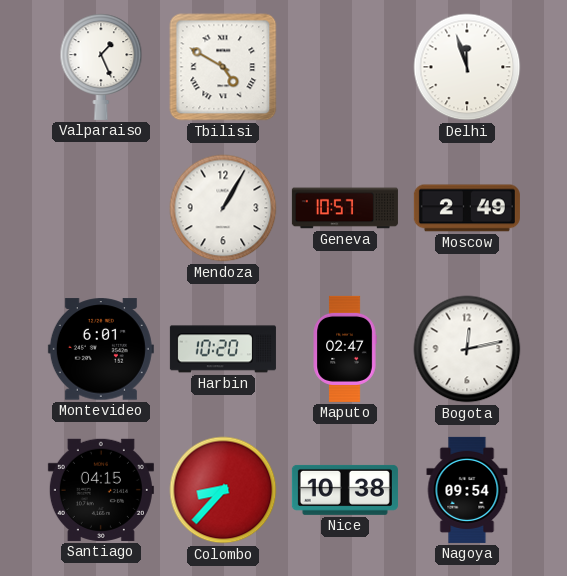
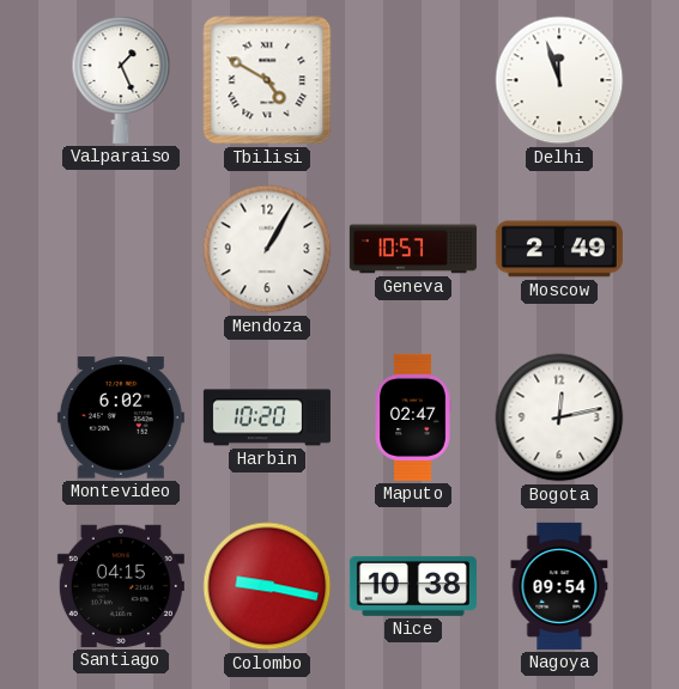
Montevideo: 6:01 -> 6:02
Colombo: 8:37 -> 9:17
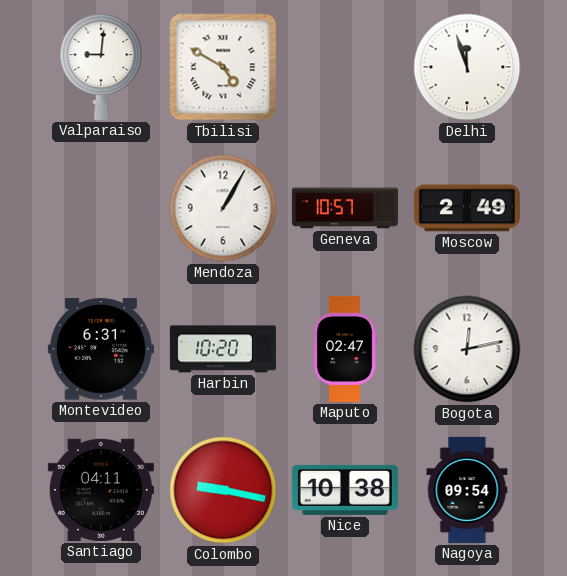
Valparaiso: 1:26 -> 9:01
Montevideo: 6:02 -> 6:31
Santiago: 04:15 -> 04:11
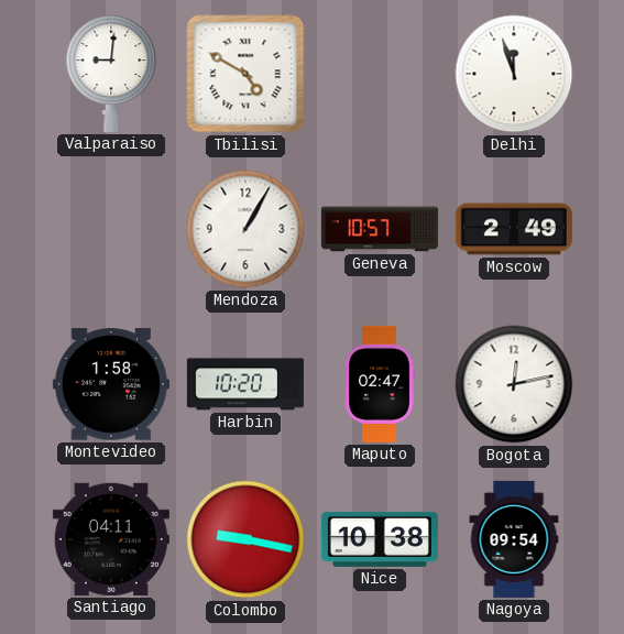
Montevideo: 6:31 -> 1:58
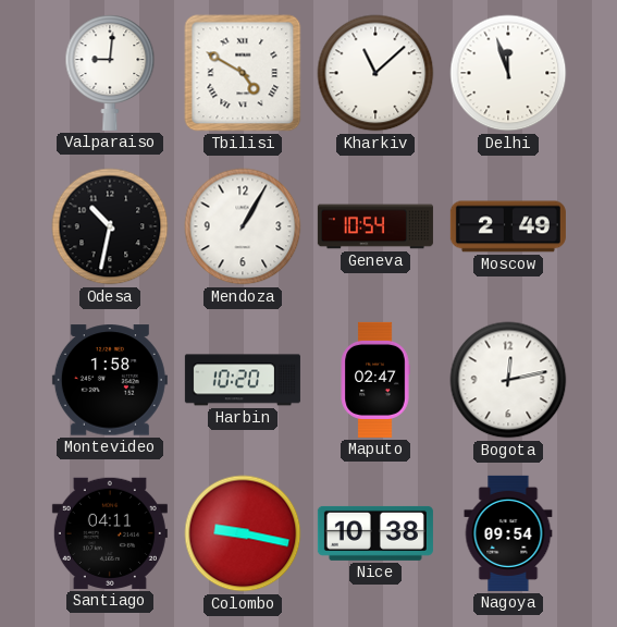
Kharkiv: none -> 11:08
Odesa: none -> 10:32
Geneva: 10:57 -> 10:54
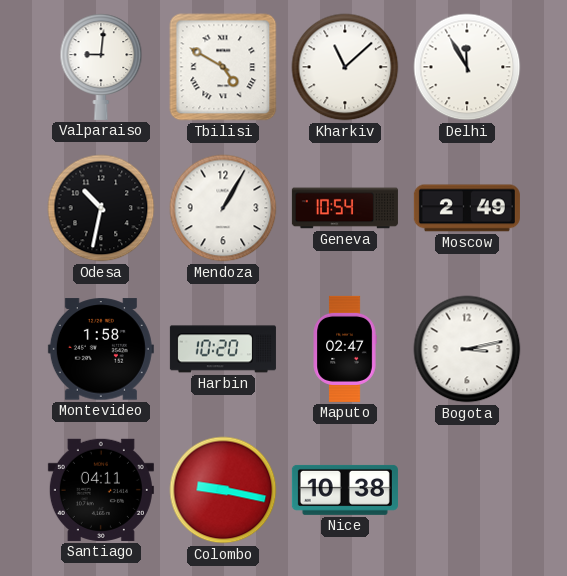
Delhi: 11:57 -> 11:55
Bogota: 12:13 -> 3:13
Nagoya: 09:54 -> none
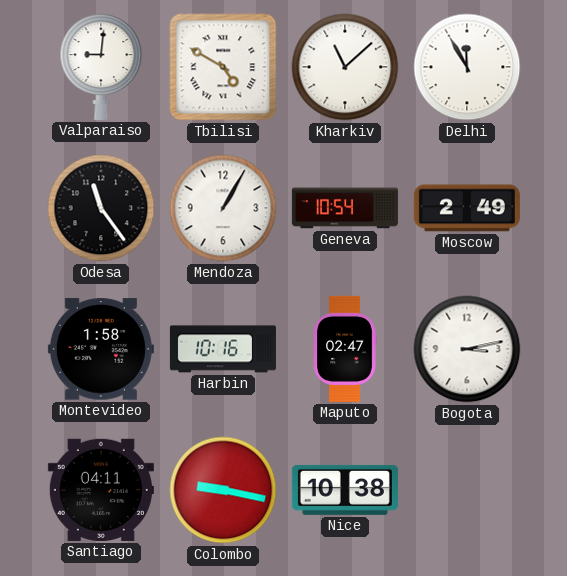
Odesa: 10:32 -> 11:24
Harbin: 10:20 -> 10:16
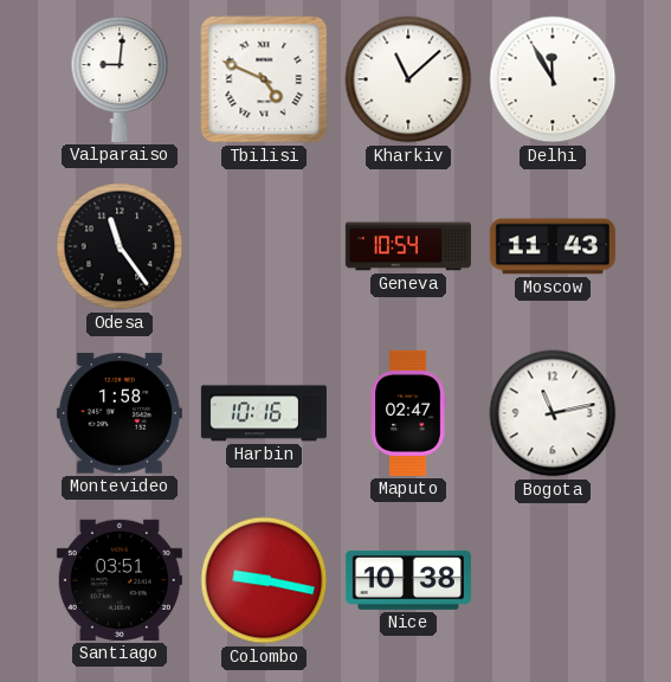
Tbilisi: 4:50 -> 4:49
Mendoza: 1:05 -> none
Moscow: 2:49 -> 11:43
Bogota: 3:13 -> 11:13
Santiago: 04:11 -> 03:51
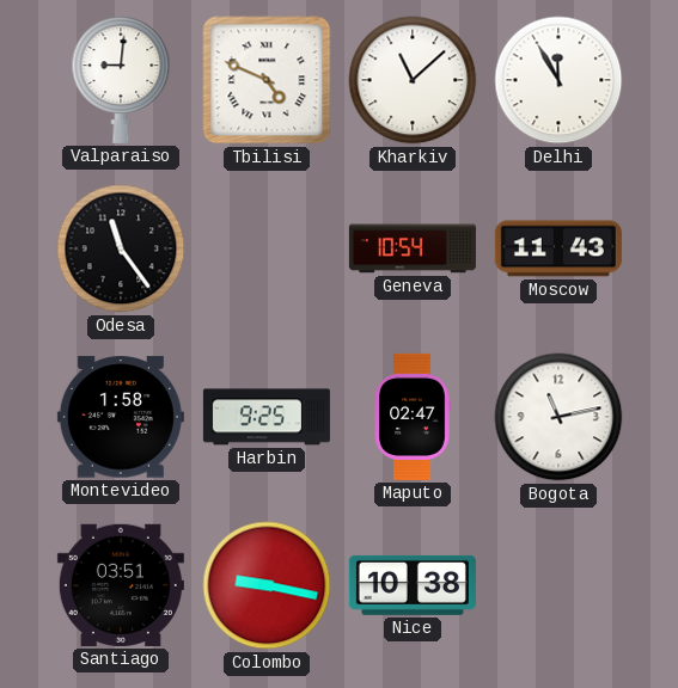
Harbin: 10:16 -> 9:25
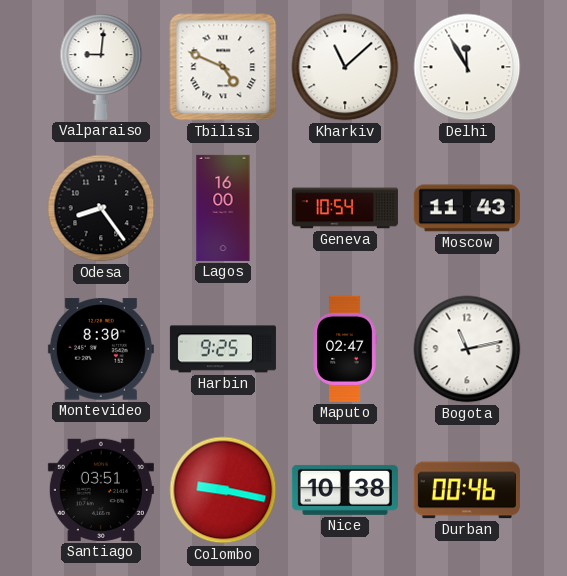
Odesa: 11:24 -> 8:24
Lagos: none -> 16:00
Montevideo: 1:58 -> 8:30
Durban: none -> 00:46
